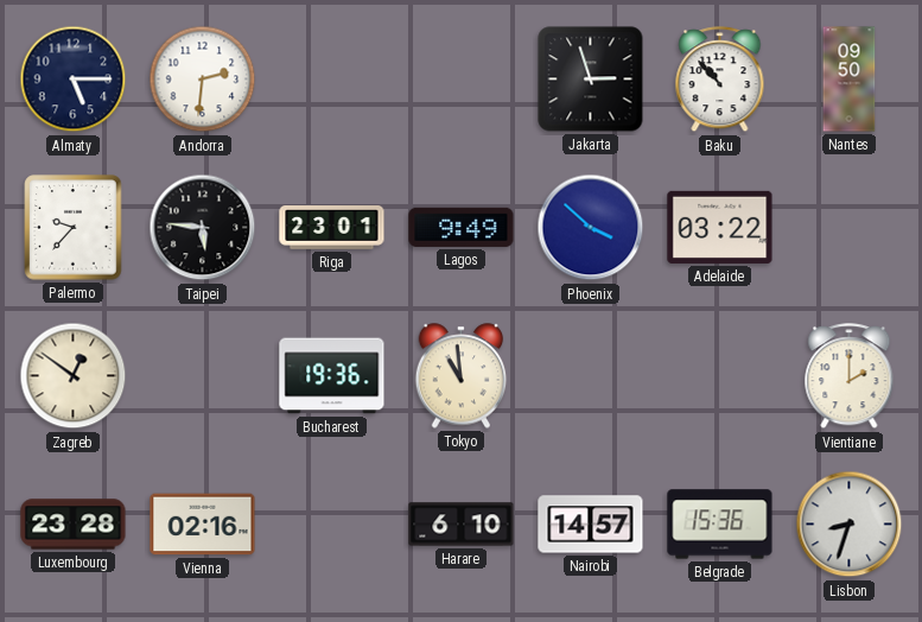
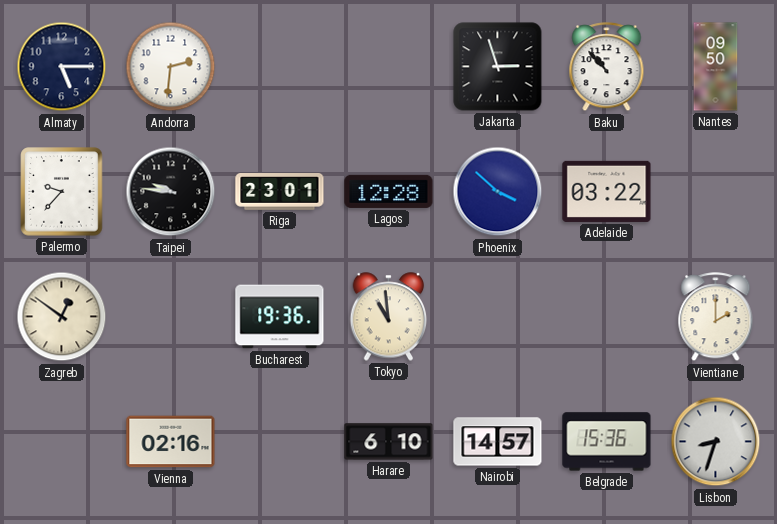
Taipei: 5:46 -> 9:46
Lagos: 9:49 -> 12:28
Luxembourg: 23:28 -> none
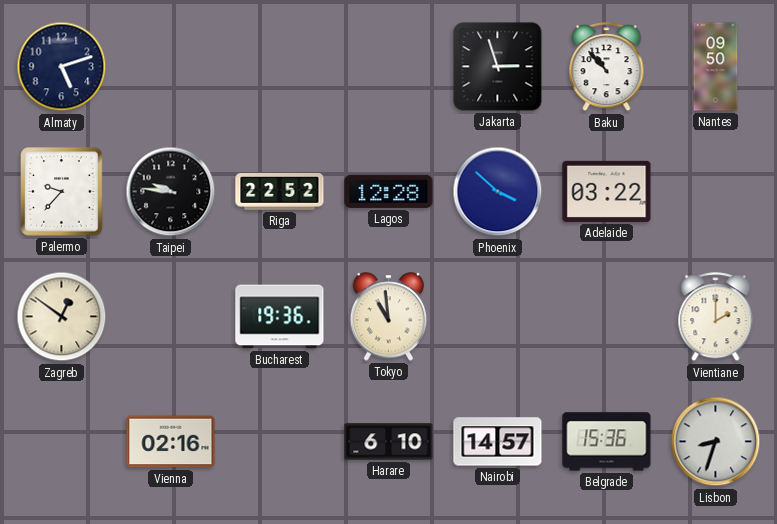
Almaty: 5:15 -> 5:12
Andorra: 2:31 -> none
Riga: 23:01 -> 22:52
